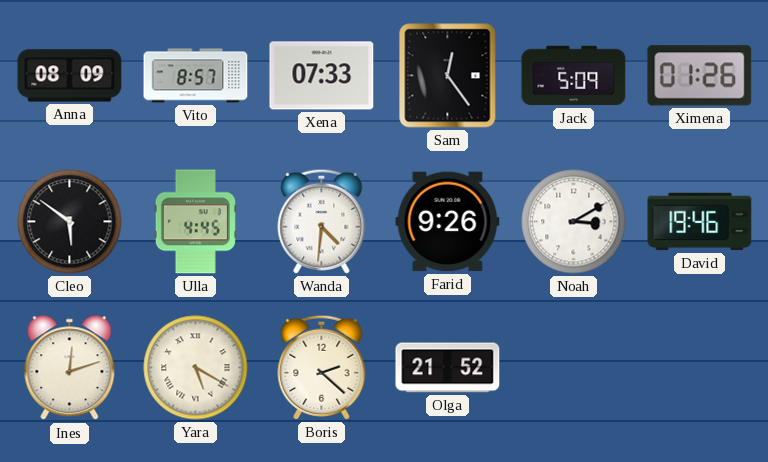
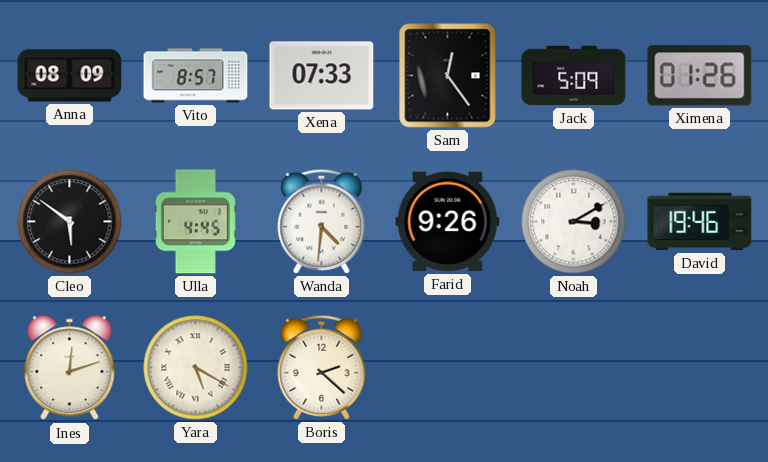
Olga: 21:52 -> none
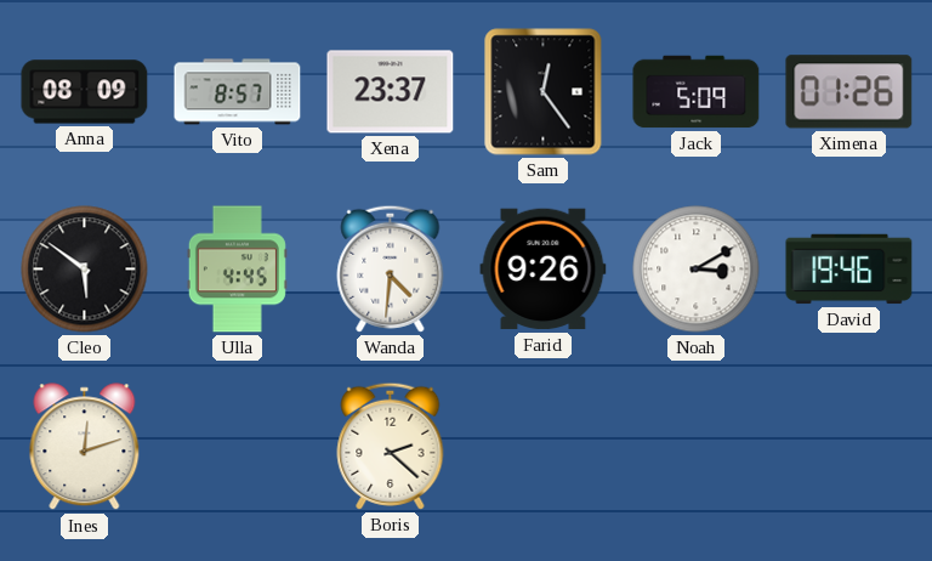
Xena: 07:33 -> 23:37
Yara: 5:20 -> none
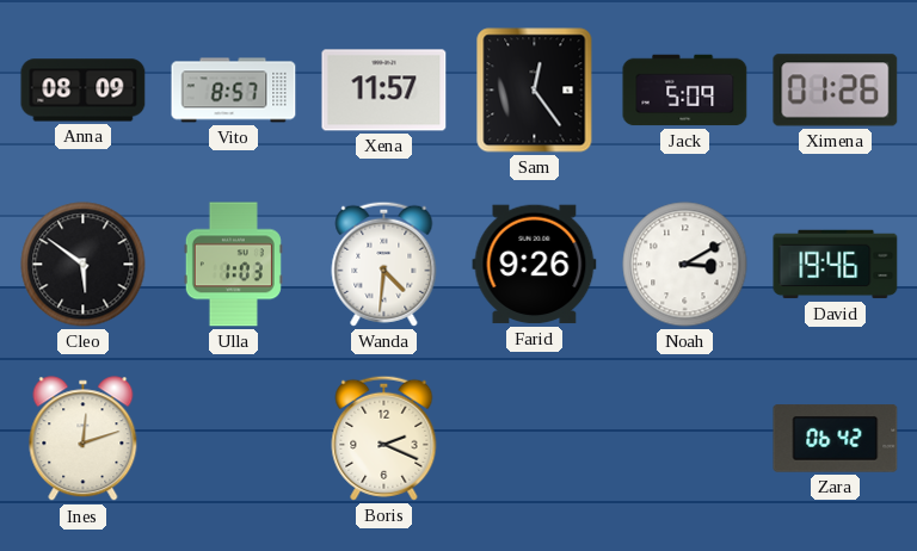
Xena: 23:37 -> 11:57
Ulla: 4:45 -> 1:03
Boris: 2:22 -> 2:19
Zara: none -> 06:42
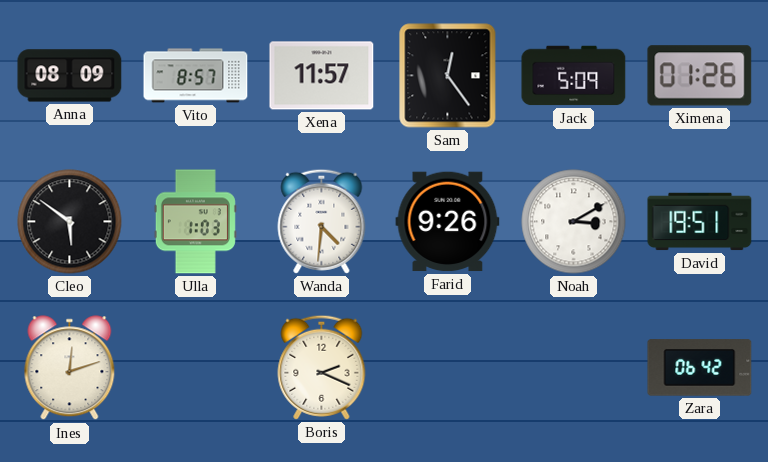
David: 19:46 -> 19:51
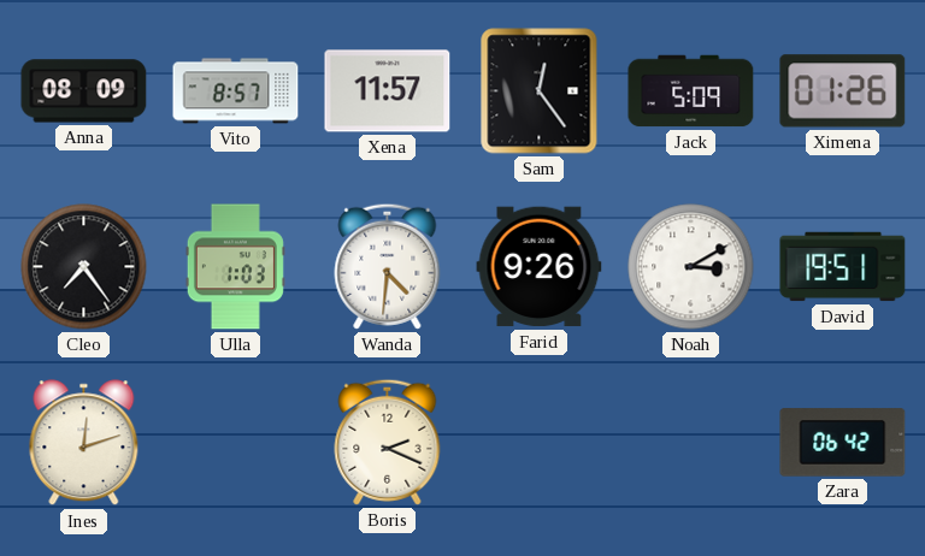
Cleo: 5:51 -> 7:24
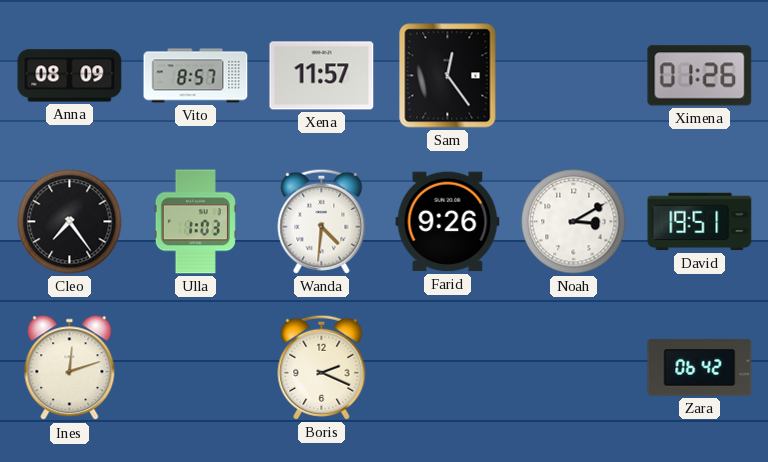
Jack: 5:09 -> none
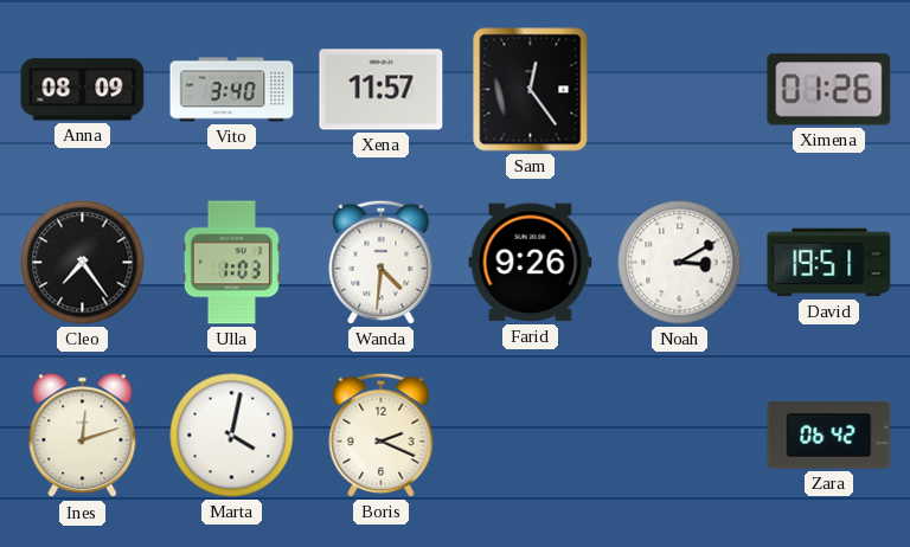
Vito: 8:57 -> 3:40
Marta: none -> 4:02
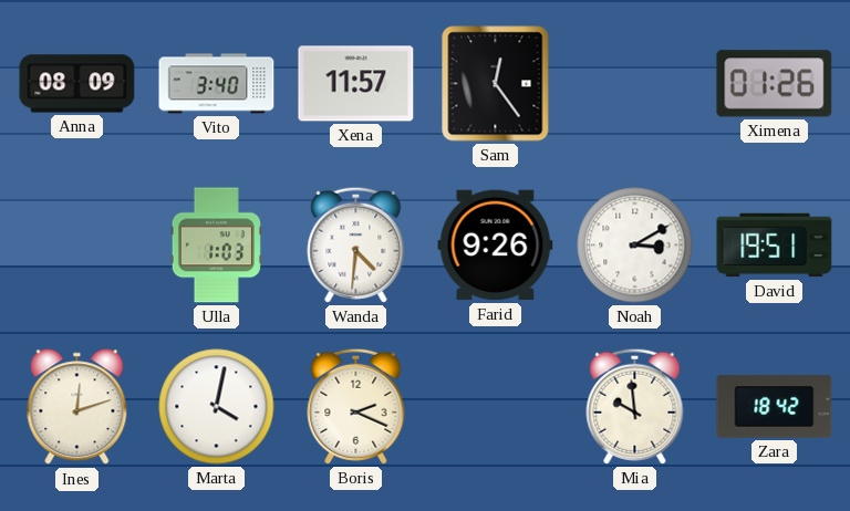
Cleo: 7:24 -> none
Mia: none -> 9:59
Zara: 06:42 -> 18:42
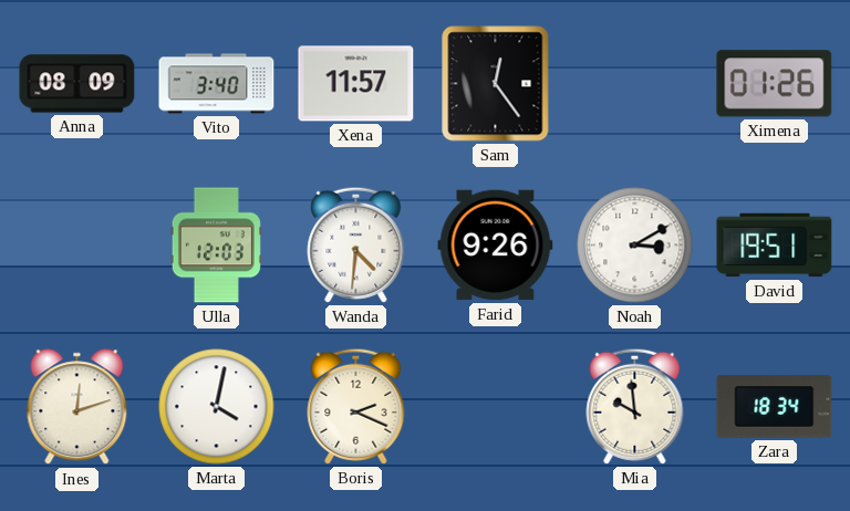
Ulla: 1:03 -> 12:03
Zara: 18:42 -> 18:34
